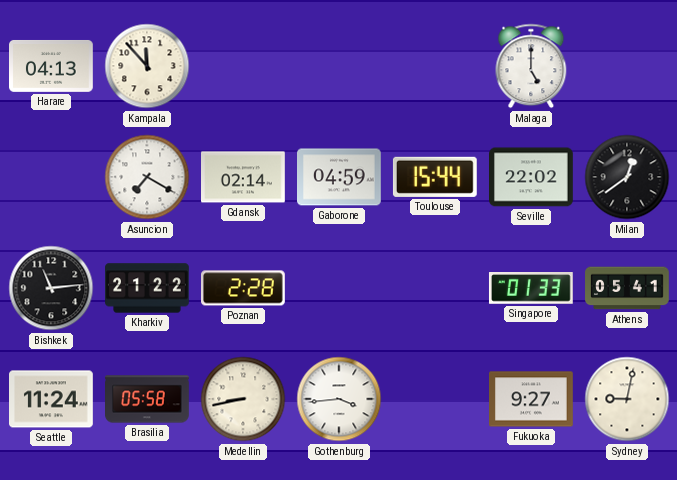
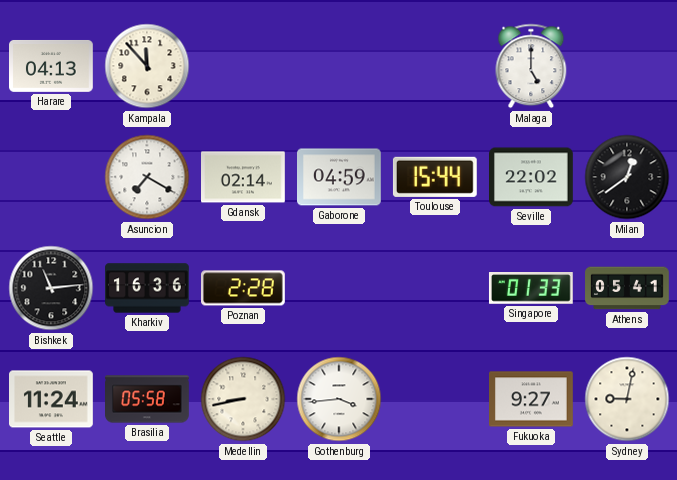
Kharkiv: 21:22 -> 16:36
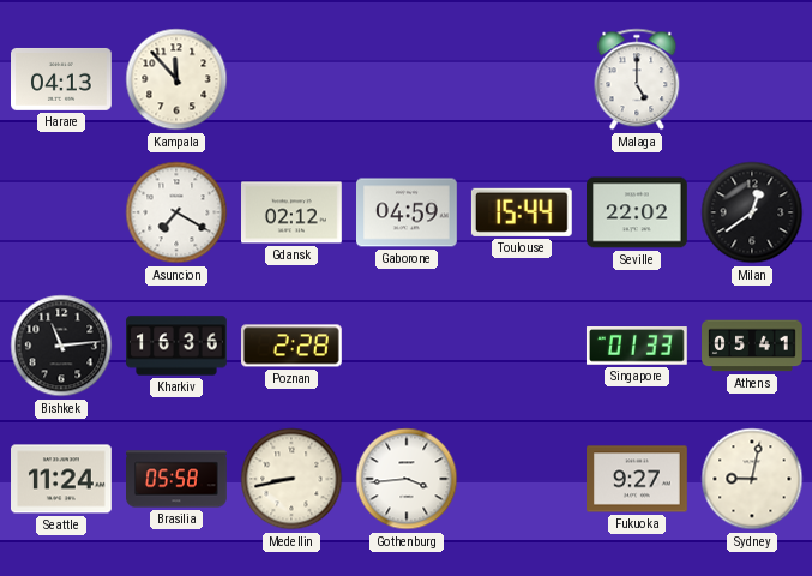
Gdansk: 02:14 -> 02:12
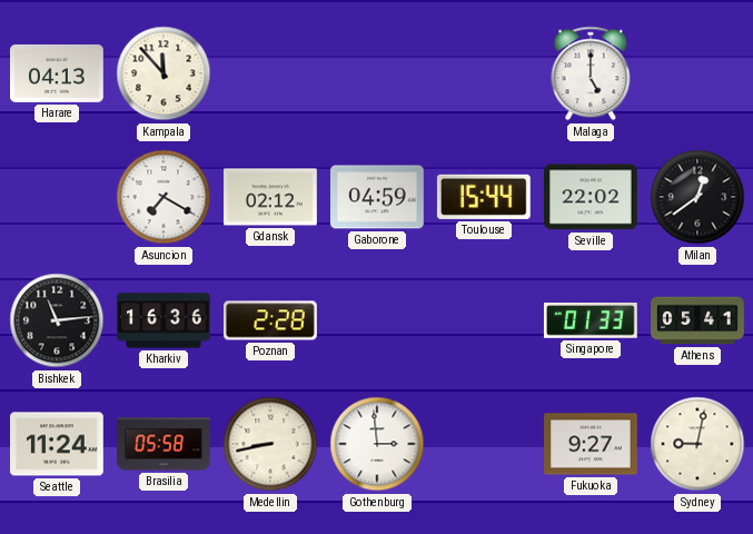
Gothenburg: 3:44 -> 2:59
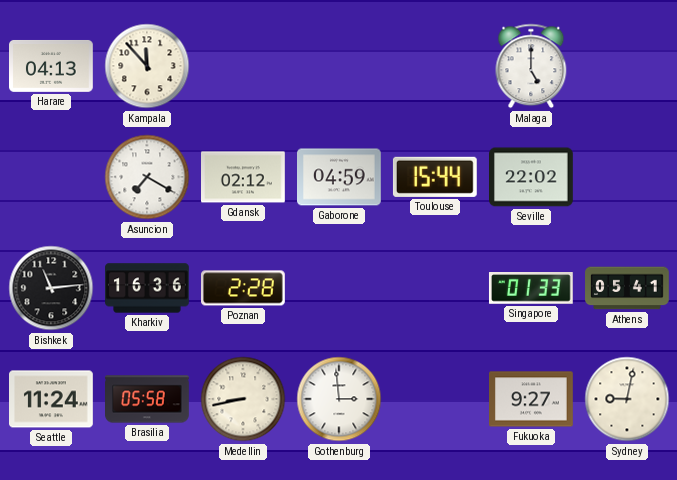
Milan: 12:39 -> none
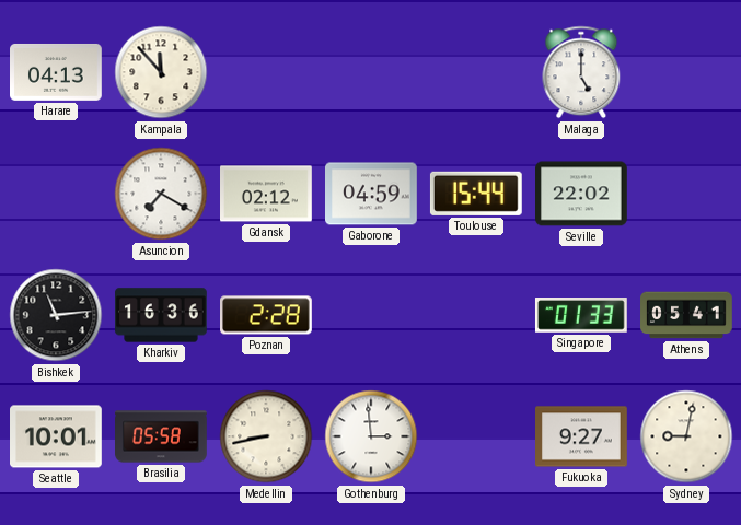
Seattle: 11:24 -> 10:01
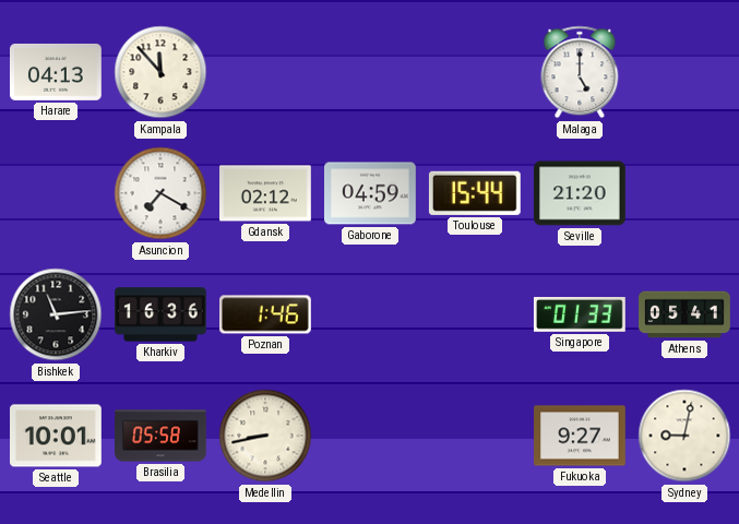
Seville: 22:02 -> 21:20
Poznan: 2:28 -> 1:46
Gothenburg: 2:59 -> none
